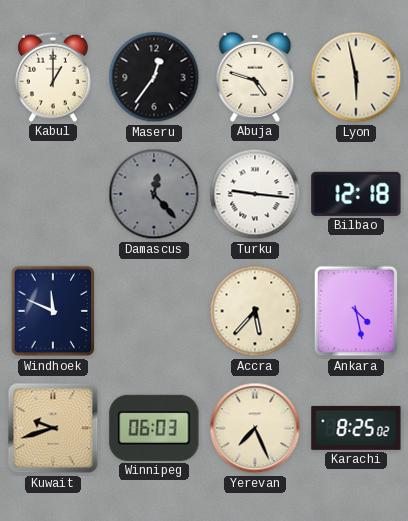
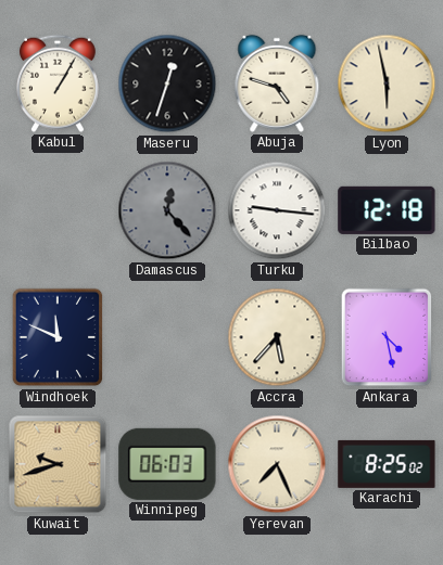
Kabul: 1:00 -> 1:05
Maseru: 12:36 -> 12:33
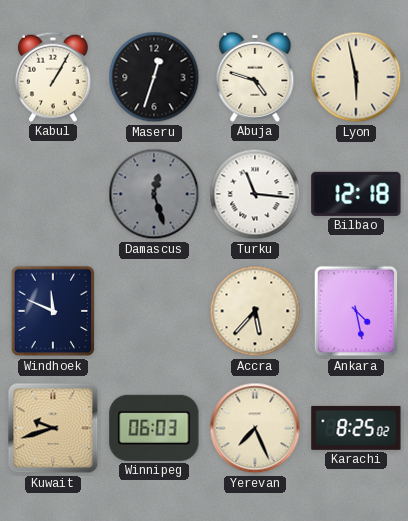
Damascus: 12:23 -> 12:27
Turku: 9:16 -> 11:16
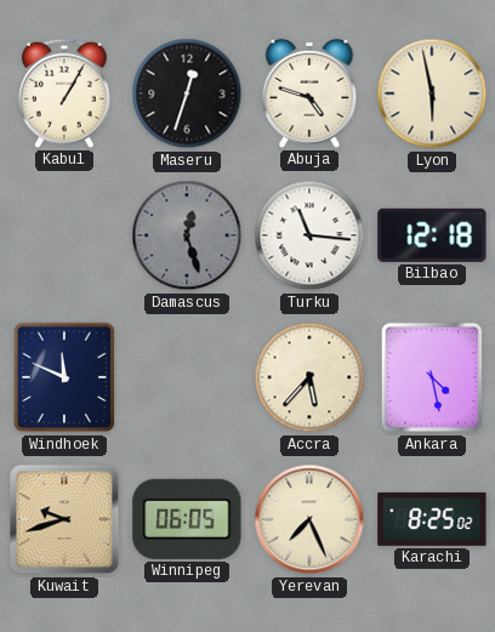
Winnipeg: 06:03 -> 06:05
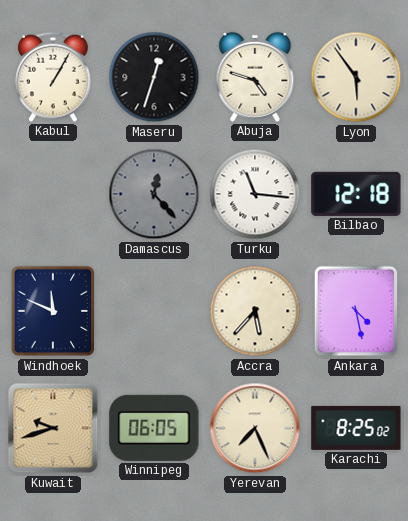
Lyon: 5:58 -> 5:54
Damascus: 12:27 -> 12:23
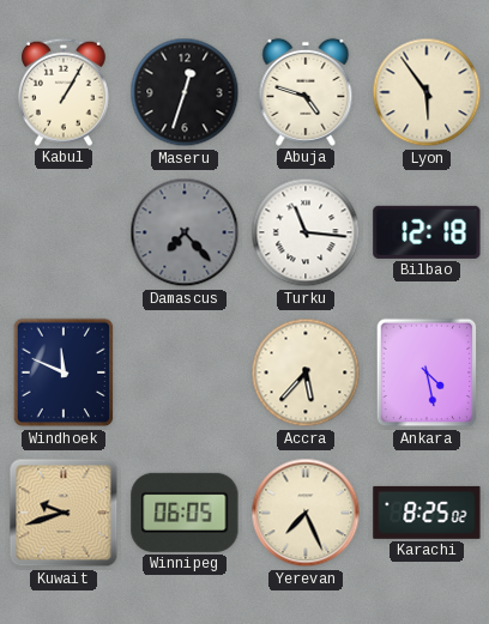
Damascus: 12:23 -> 7:23
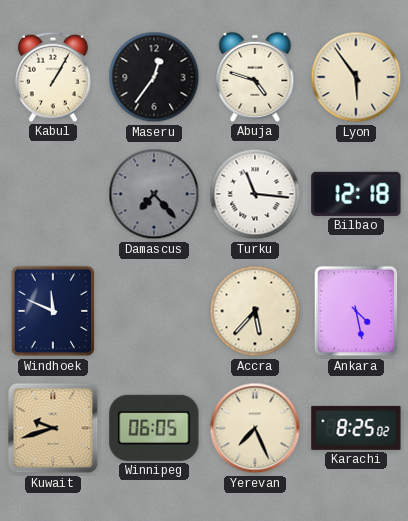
Maseru: 12:33 -> 12:36
